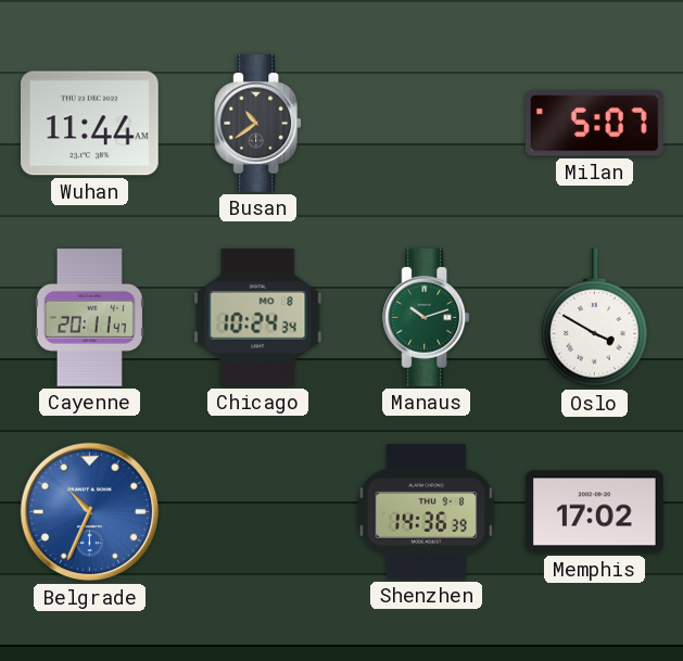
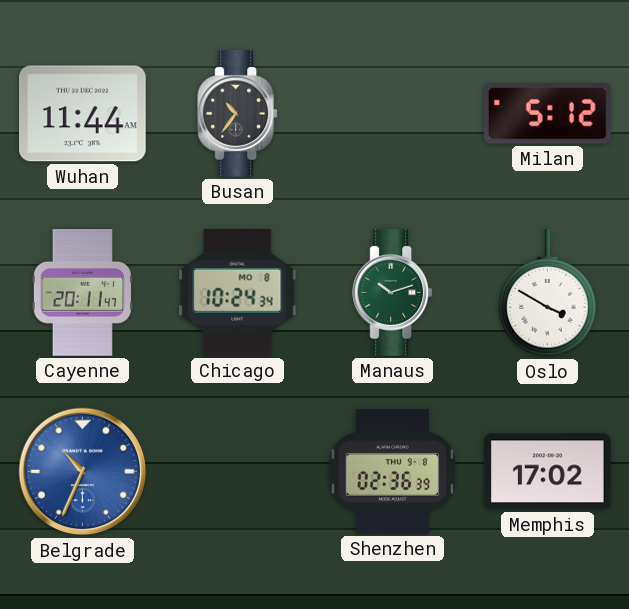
Busan: 10:39 -> 10:36
Milan: 5:07 -> 5:12
Shenzhen: 14:36 -> 02:36
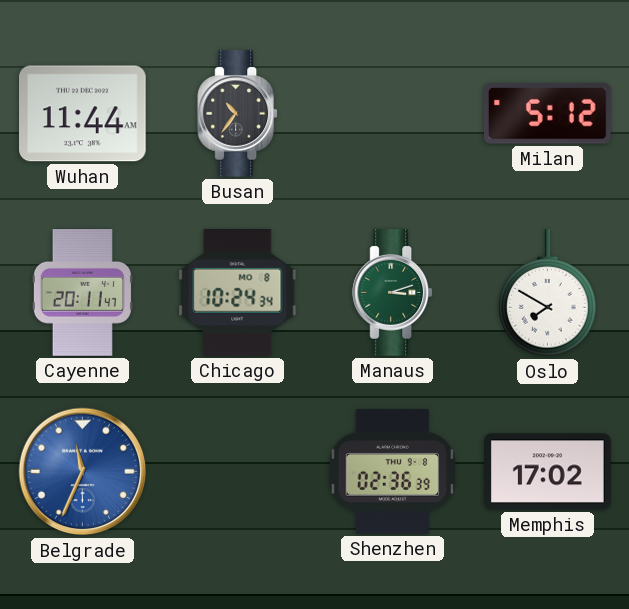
Manaus: 10:12 -> 3:12
Oslo: 3:50 -> 7:50
Belgrade: 10:34 -> 11:34
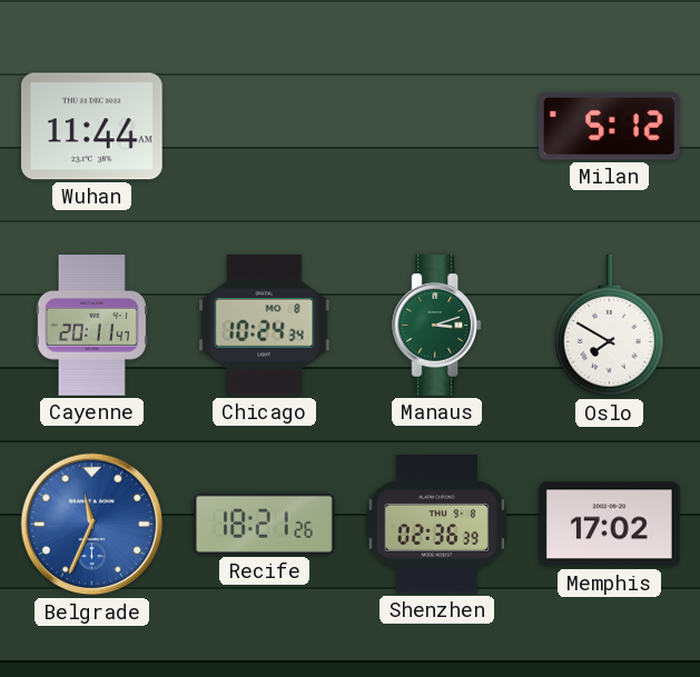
Busan: 10:36 -> none
Recife: none -> 18:21
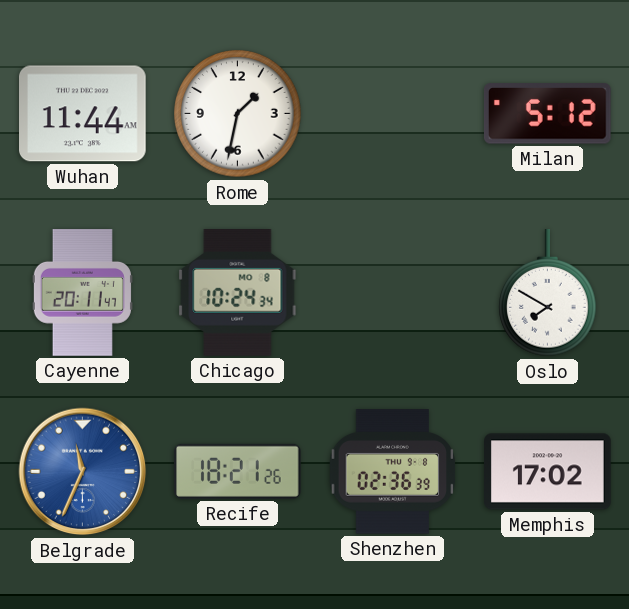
Rome: none -> 1:32
Manaus: 3:12 -> none
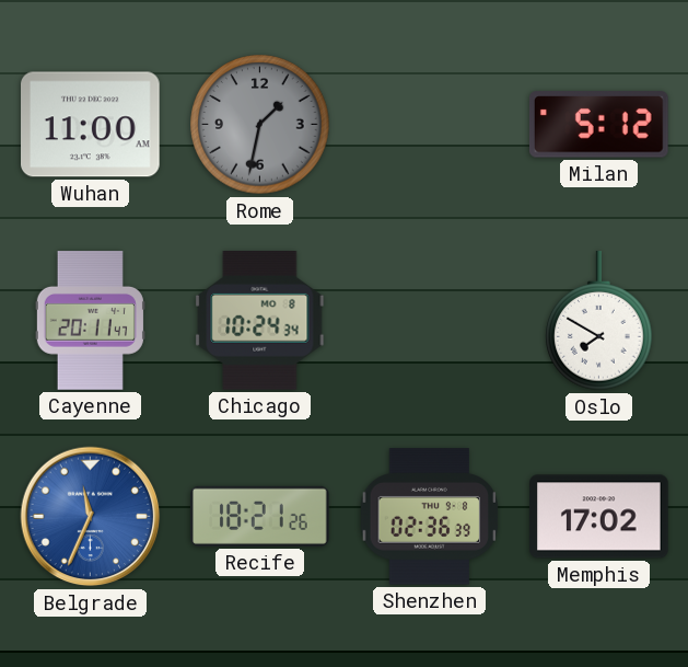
Wuhan: 11:44 -> 11:00
Rome dial: white -> grey
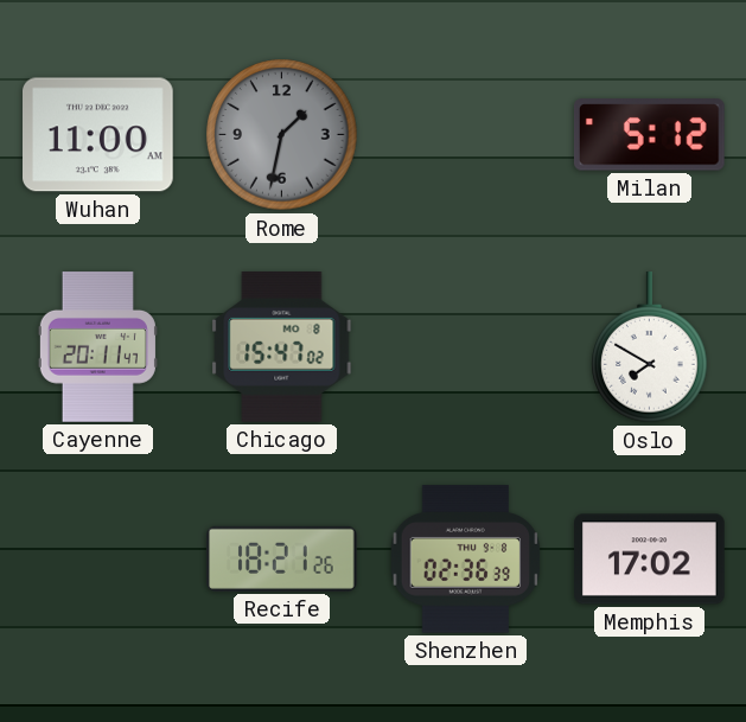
Chicago: 10:24 -> 15:47
Belgrade: 11:34 -> none
